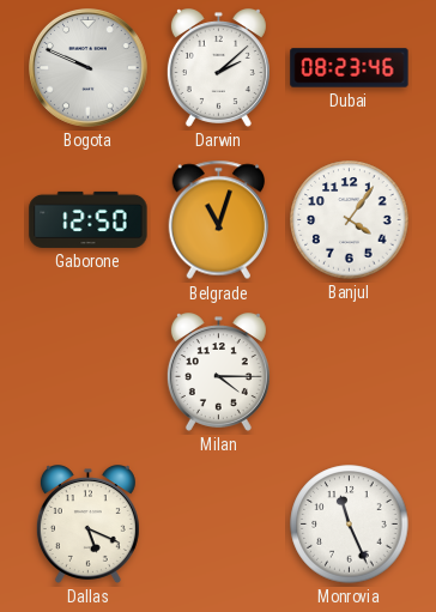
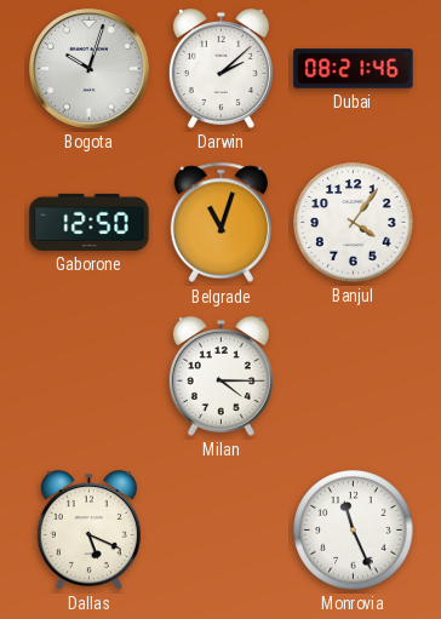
Bogota: 9:49 -> 10:03
Dubai: 08:23 -> 08:21
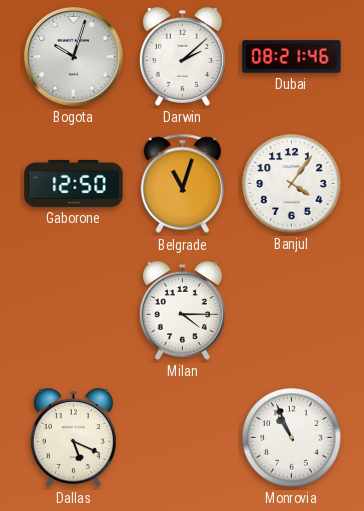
Monrovia: 11:26 -> 10:56
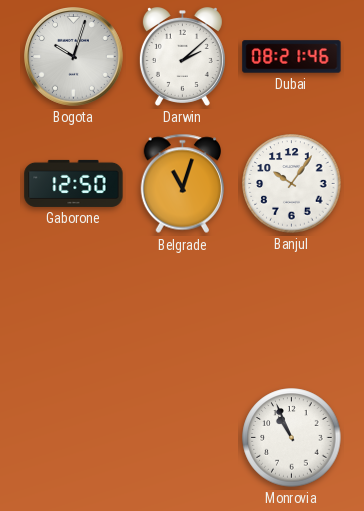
Banjul: 4:06 -> 10:06
Milan: 4:15 -> none
Dallas: 5:19 -> none
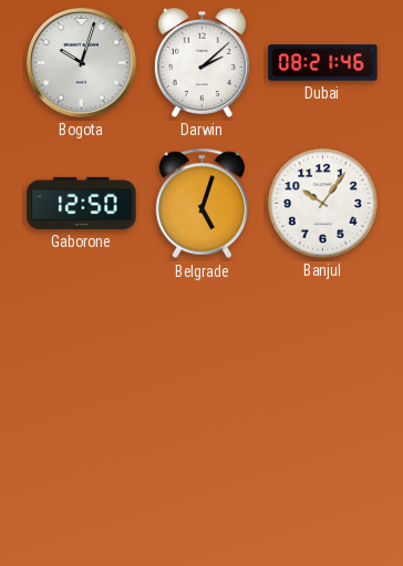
Belgrade: 11:03 -> 5:03
Monrovia: 10:56 -> none
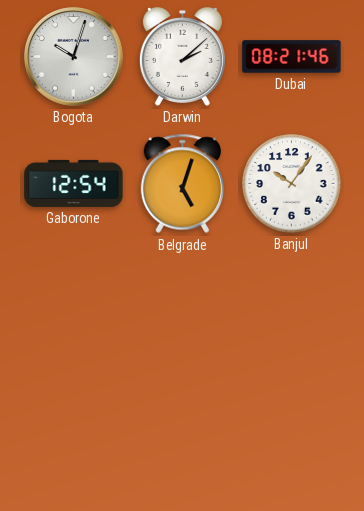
Gaborone: 12:50 -> 12:54
